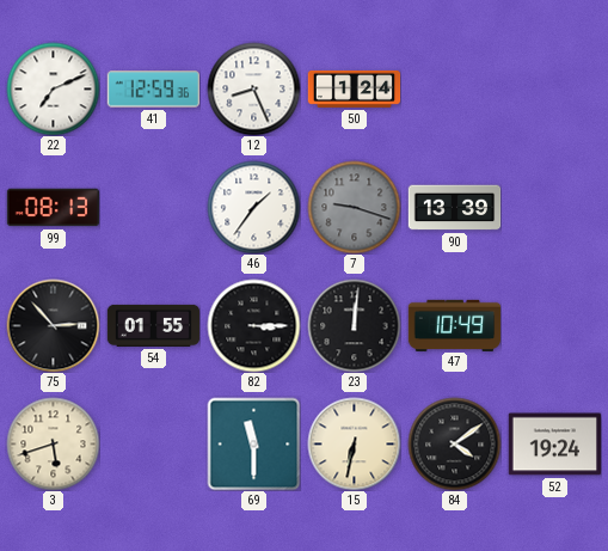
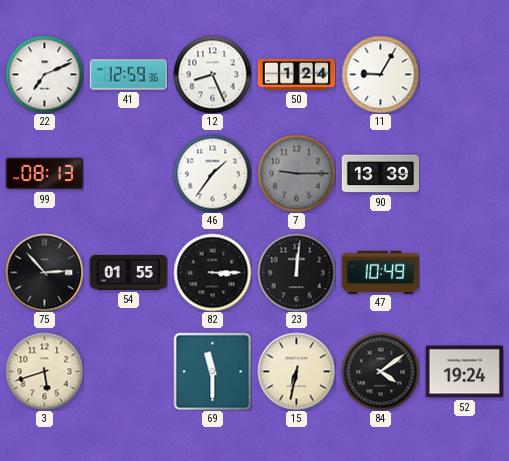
11: none -> 9:05
7: 9:18 -> 9:15
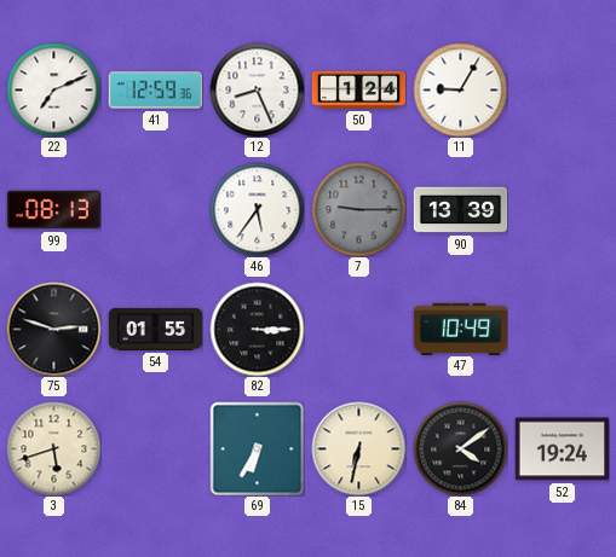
46: 1:36 -> 5:36
75: 2:53 -> 2:48
23: 12:01 -> none
69: 11:30 -> 6:35
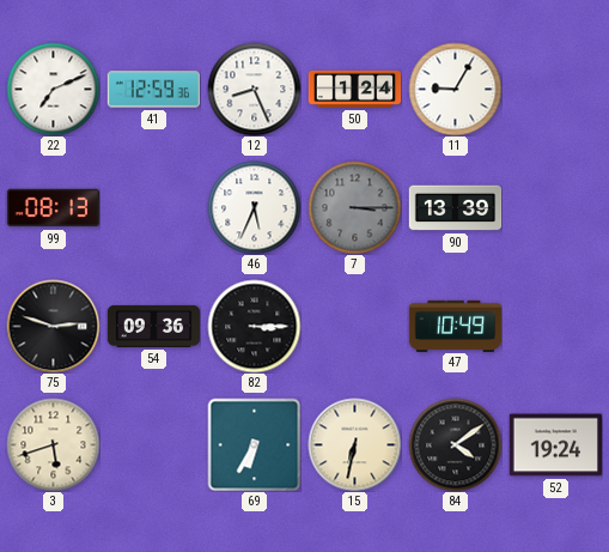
46: 5:36 -> 5:34
7: 9:15 -> 3:15
54: 01:55 -> 09:36
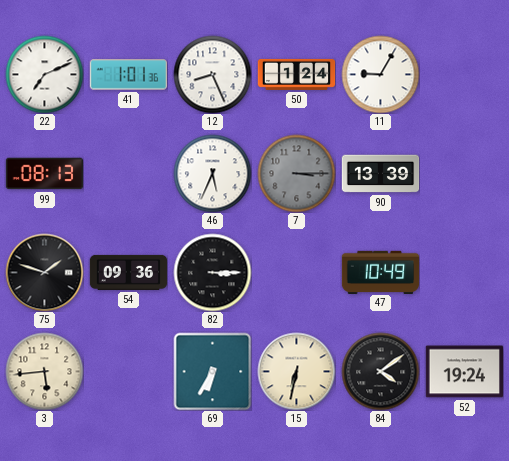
41: 12:59 -> 1:01
75: 2:48 -> 1:48
3: 5:42 -> 5:44
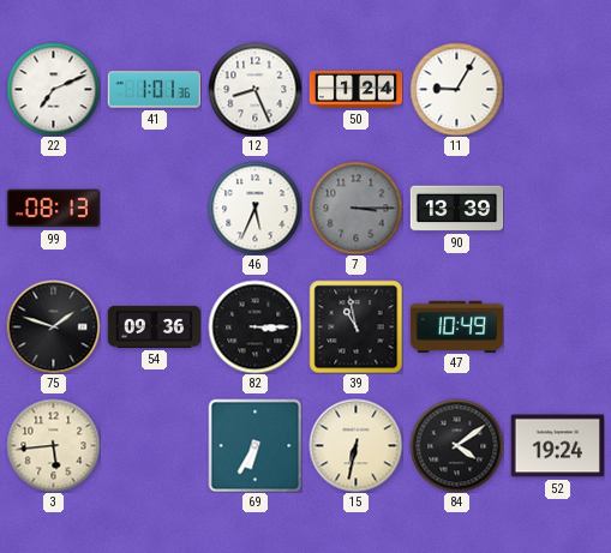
39: none -> 10:58
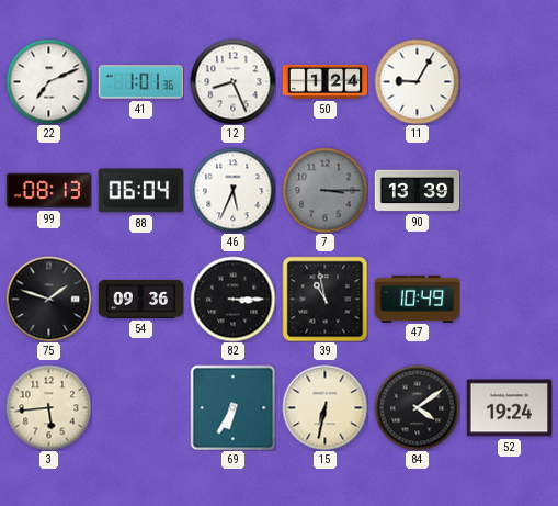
88: none -> 06:04
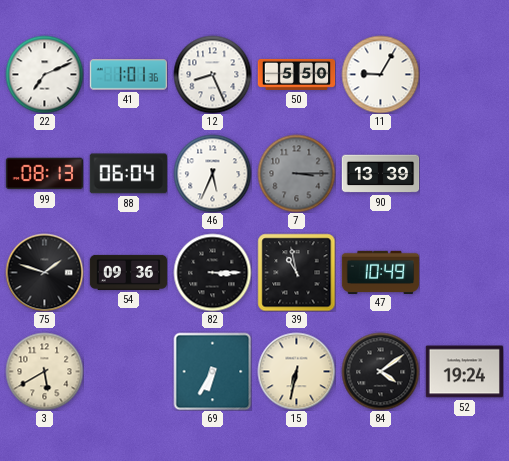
50: 1:24 -> 5:50
3: 5:44 -> 5:40
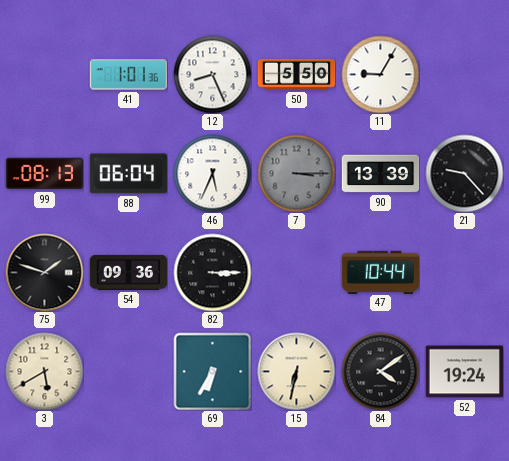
22: 7:11 -> none
21: none -> 9:23
39: 10:58 -> none
47: 10:49 -> 10:44
